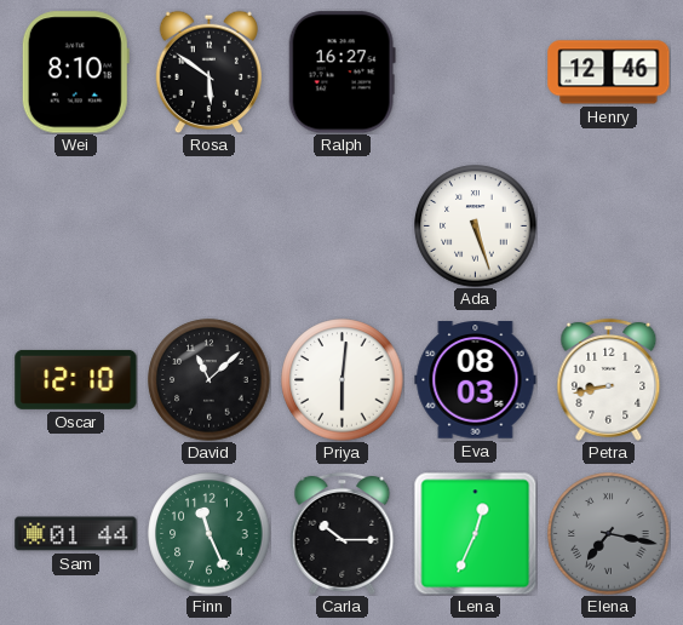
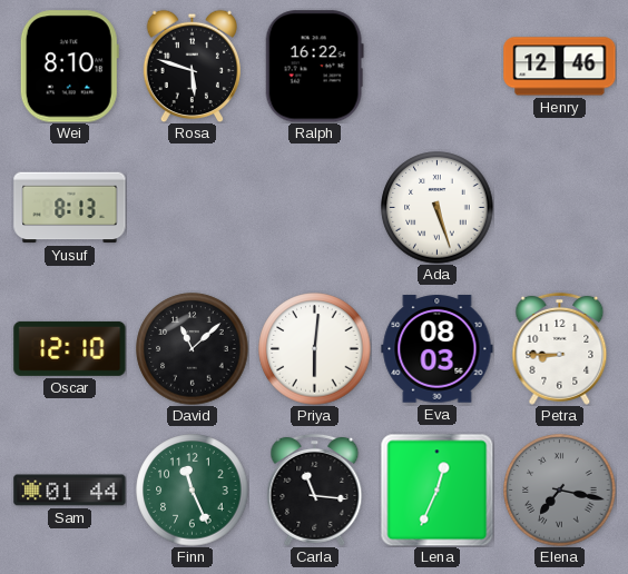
Rosa: 5:51 -> 5:48
Ralph: 16:27 -> 16:22
Yusuf: none -> 8:13
Petra: 8:43 -> 8:45
Carla: 10:15 -> 11:16
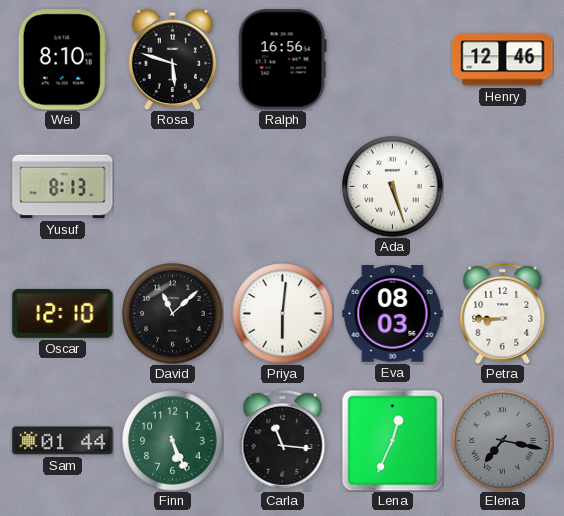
Ralph: 16:22 -> 16:56
Finn: 11:26 -> 5:26
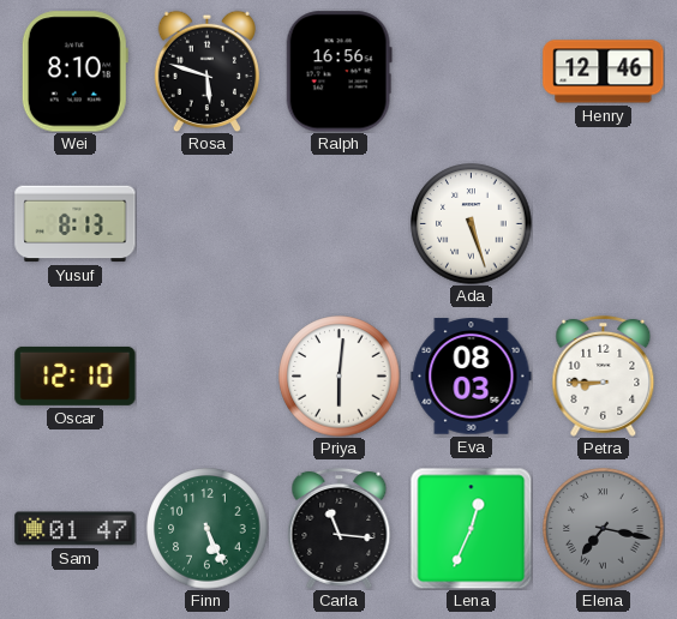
David: 11:08 -> none
Sam: 01:44 -> 01:47
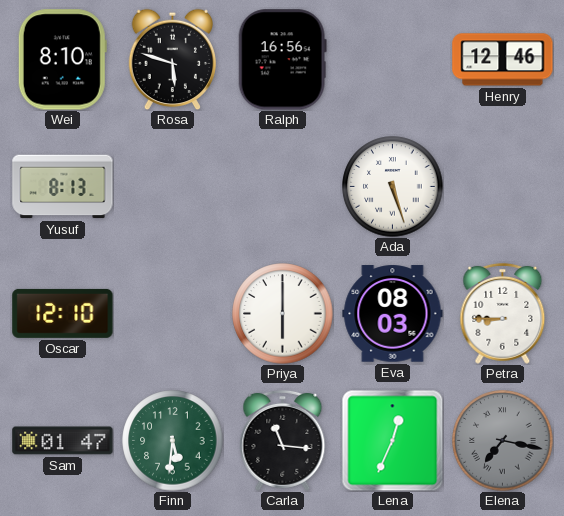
Priya: 6:01 -> 6:00
Finn: 5:26 -> 5:31
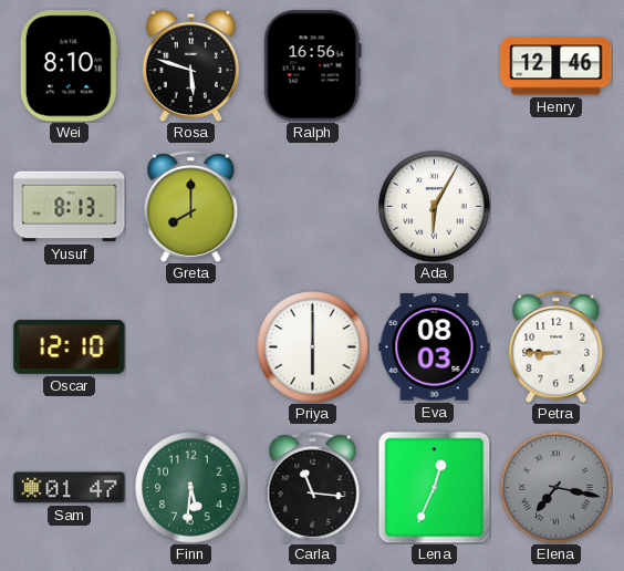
Greta: none -> 8:00
Ada: 5:27 -> 6:05
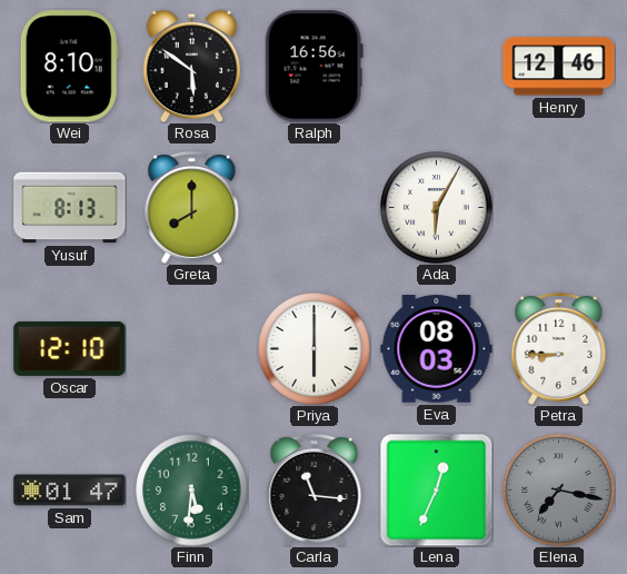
Rosa: 5:48 -> 5:51
